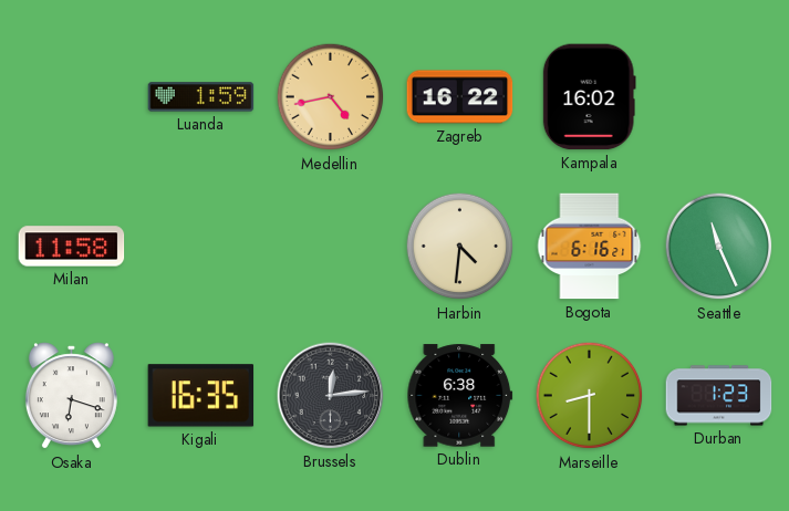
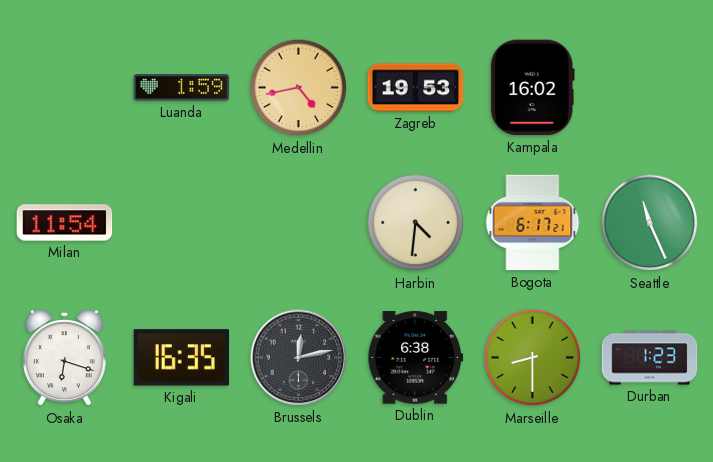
Zagreb: 16:22 -> 19:53
Milan: 11:58 -> 11:54
Bogota: 6:16 -> 6:17
Brussels: 12:14 -> 12:13
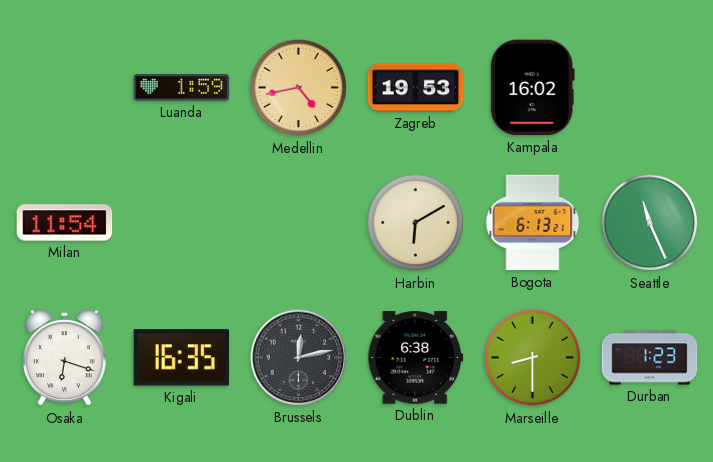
Harbin: 4:31 -> 6:10
Bogota: 6:17 -> 6:13
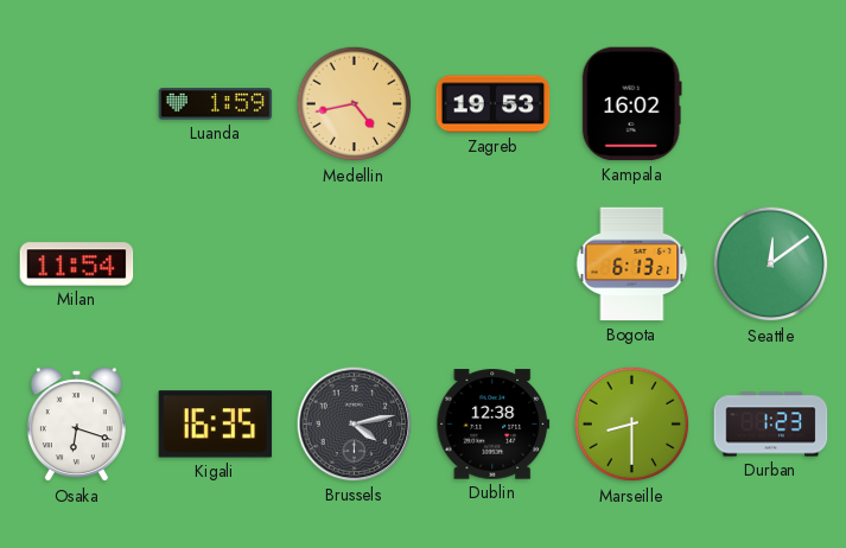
Harbin: 6:10 -> none
Seattle: 11:26 -> 12:09
Brussels: 12:13 -> 4:13
Dublin: 6:38 -> 12:38
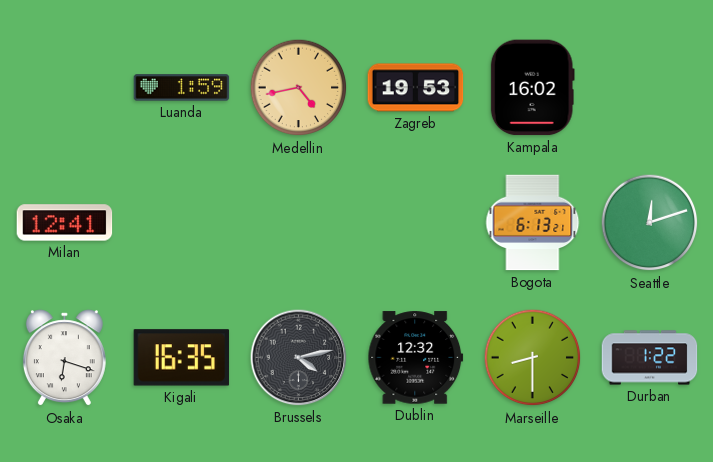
Milan: 11:54 -> 12:41
Seattle: 12:09 -> 12:12
Dublin: 12:38 -> 12:32
Durban: 1:23 -> 1:22
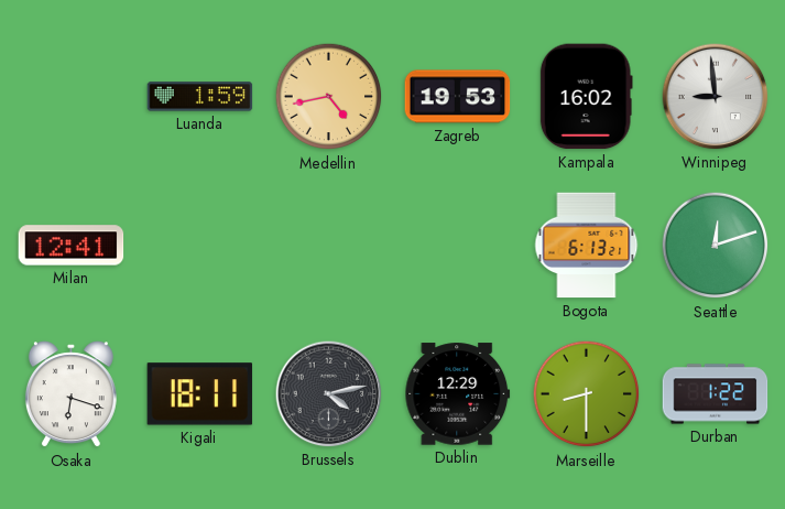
Winnipeg: none -> 8:59
Kigali: 16:35 -> 18:11
Dublin: 12:32 -> 12:29
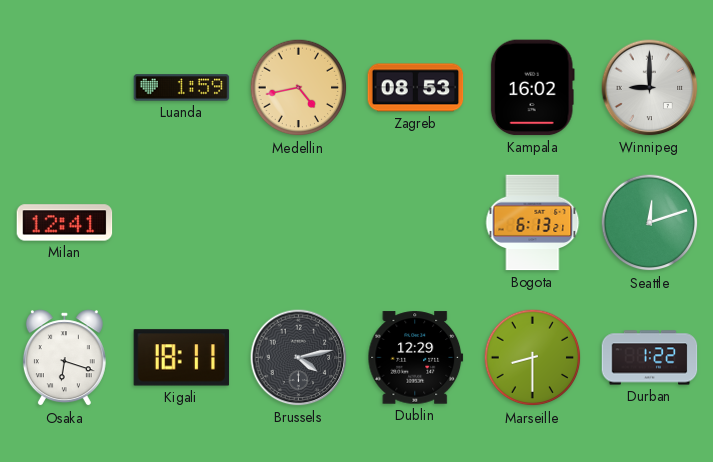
Zagreb: 19:53 -> 08:53
Winnipeg: 8:59 -> 9:00
